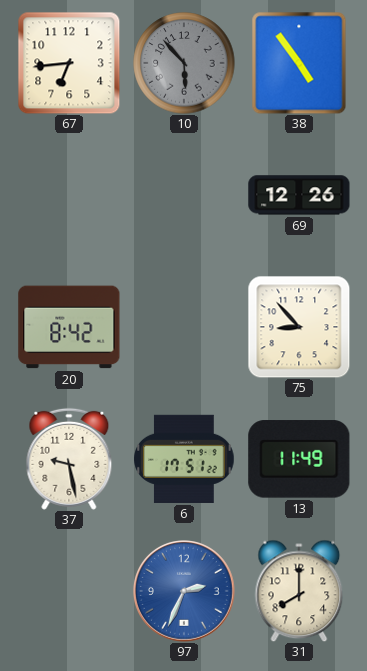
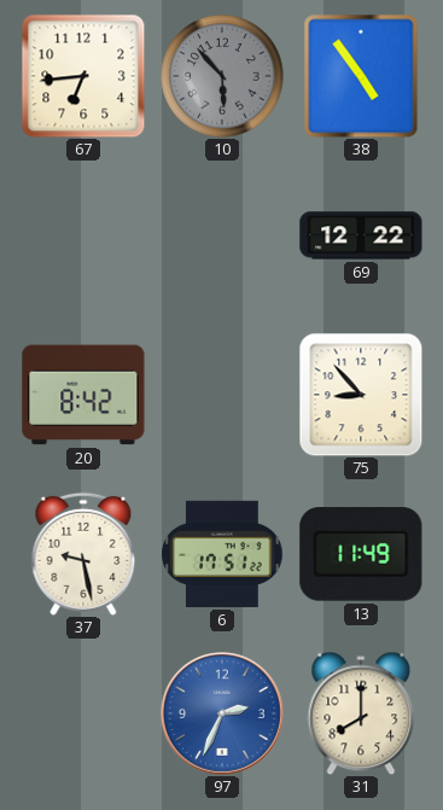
69: 12:26 -> 12:22
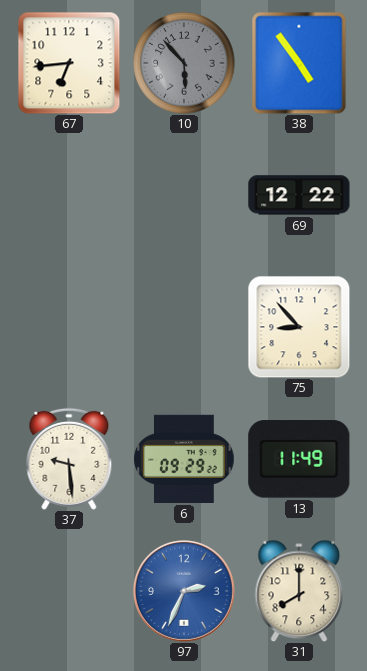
20: 8:42 -> none
37: 9:28 -> 9:29
6: 17:51 -> 09:29
